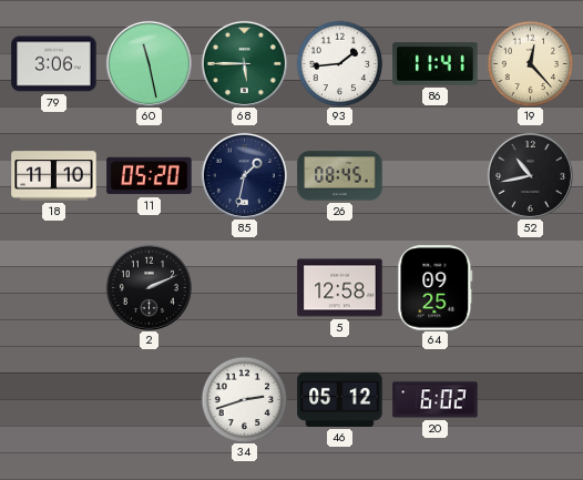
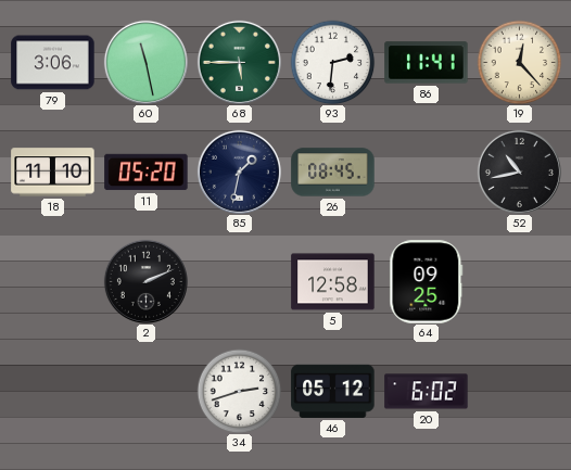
93: 1:44 -> 2:31
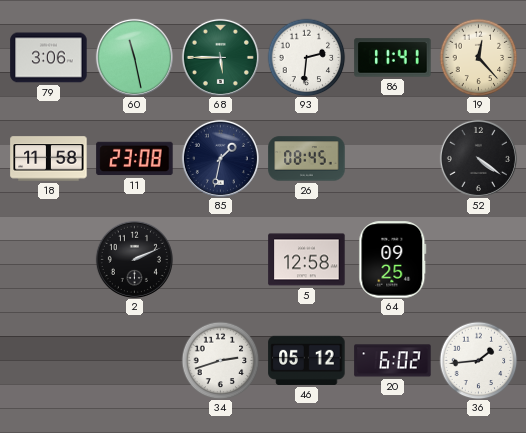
18: 11:10 -> 11:58
11: 05:20 -> 23:08
52: 10:43 -> 4:21
36: none -> 1:44
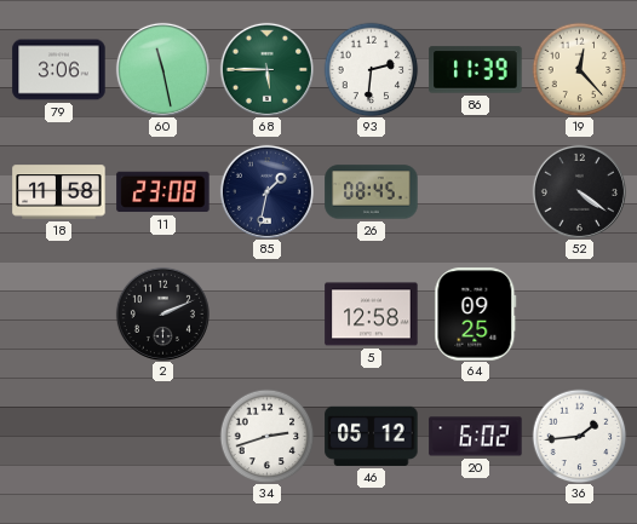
86: 11:41 -> 11:39
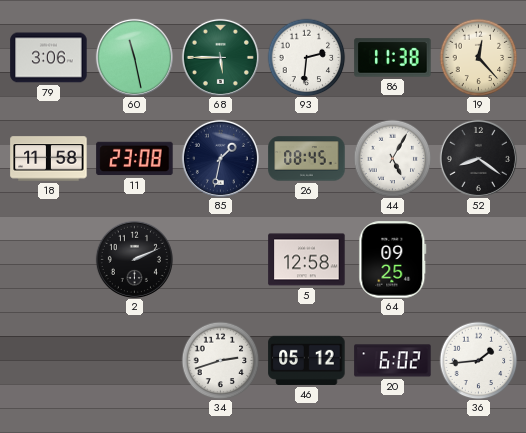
86: 11:39 -> 11:38
44: none -> 5:05
52: 4:21 -> 8:21
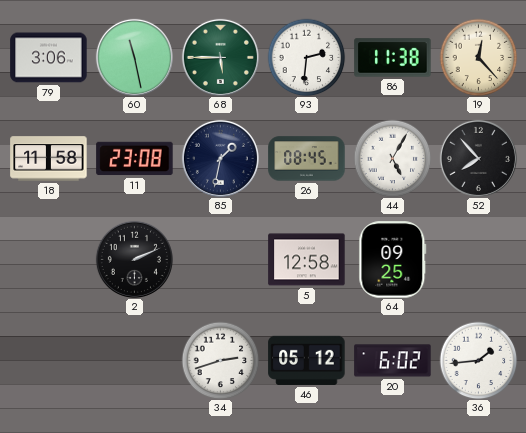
52: 8:21 -> 7:53
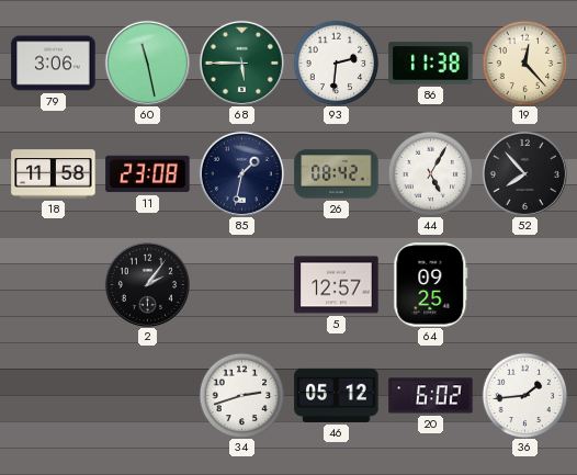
26: 08:45 -> 08:42
2: 2:11 -> 2:06
5: 12:58 -> 12:57
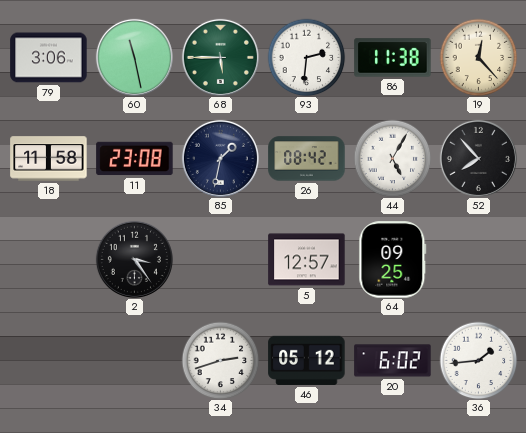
2: 2:06 -> 3:24
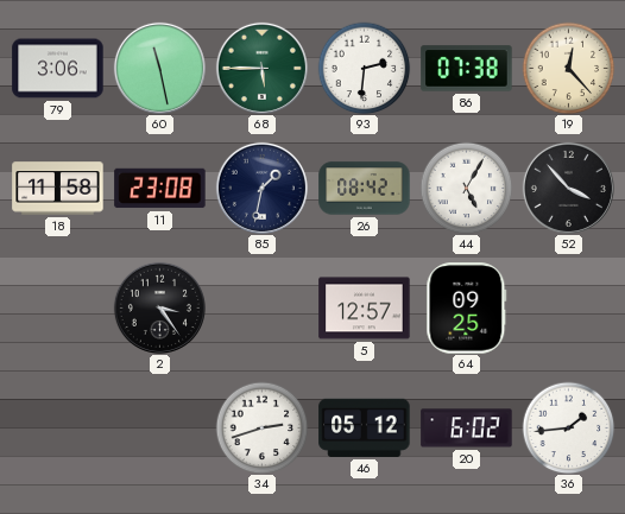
86: 11:38 -> 07:38
52: 7:53 -> 3:53
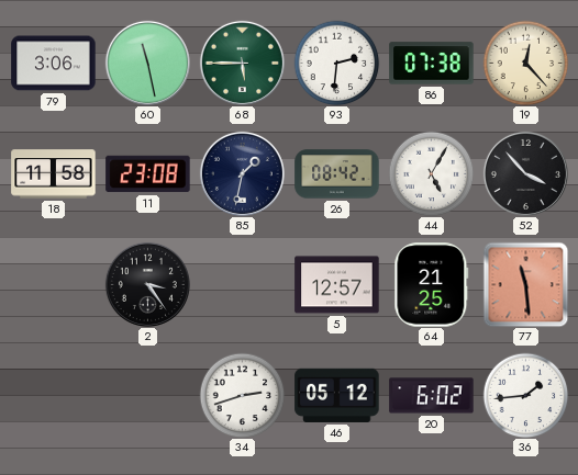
64: 09:25 -> 21:25
77: none -> 11:29
